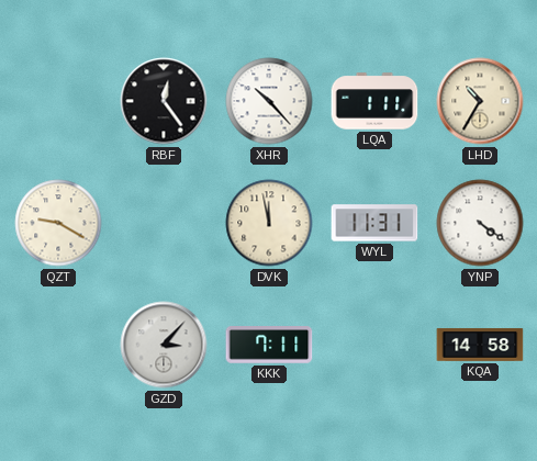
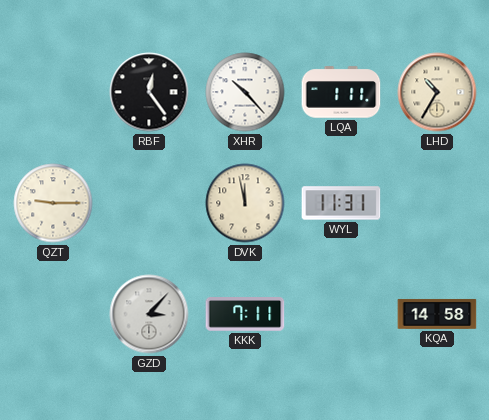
QZT: 9:20 -> 9:15
YNP: 4:21 -> none
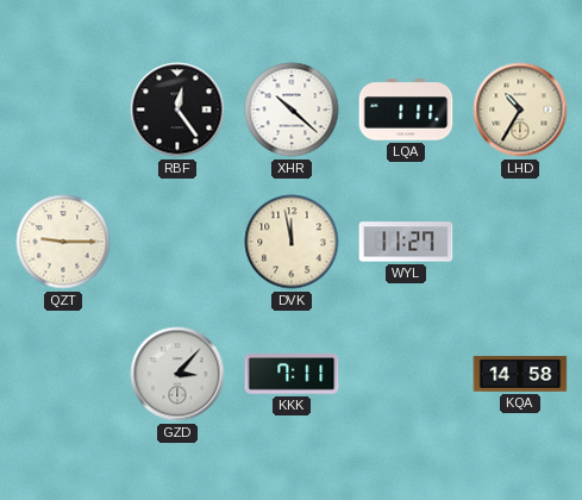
XHR: 10:23 -> 10:22
WYL: 11:31 -> 11:27
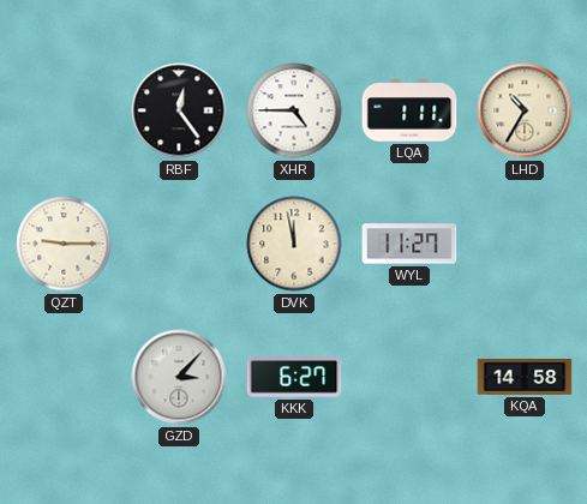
XHR: 10:22 -> 4:45
KKK: 7:11 -> 6:27
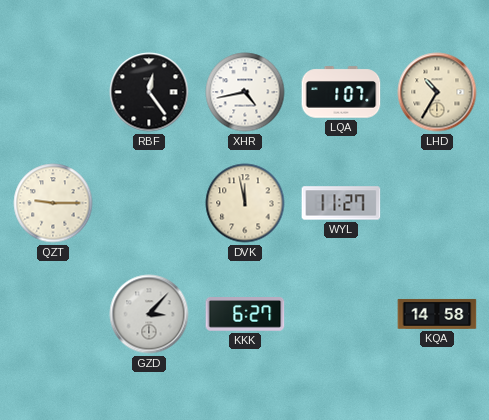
XHR: 4:45 -> 4:43
LQA: 1:11 -> 1:07
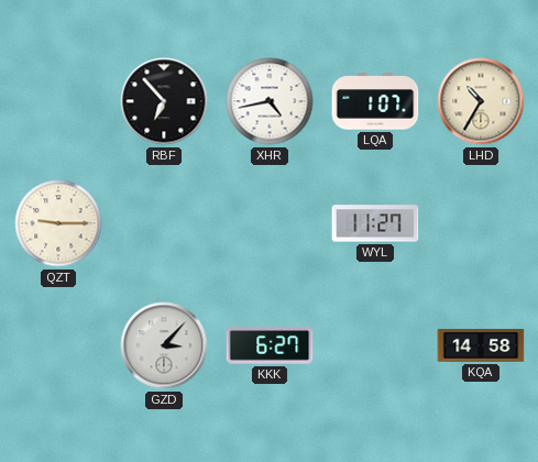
RBF: 12:24 -> 6:53
DVK: 11:58 -> none
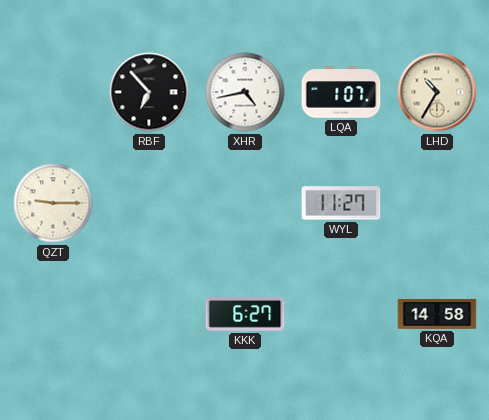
GZD: 3:07 -> none
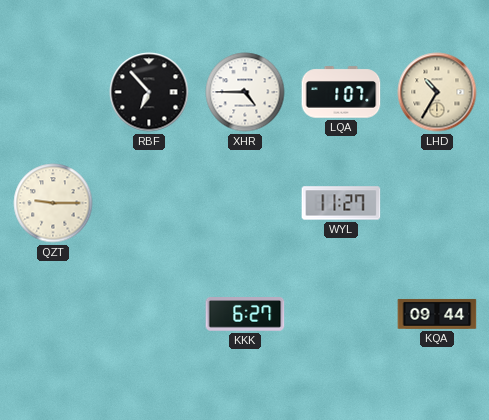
XHR: 4:43 -> 4:45
KQA: 14:58 -> 09:44
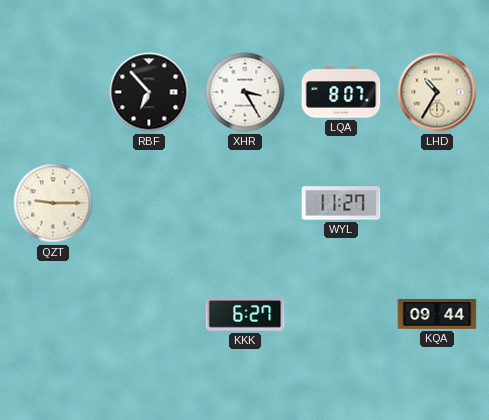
XHR: 4:45 -> 3:25
LQA: 1:07 -> 8:07
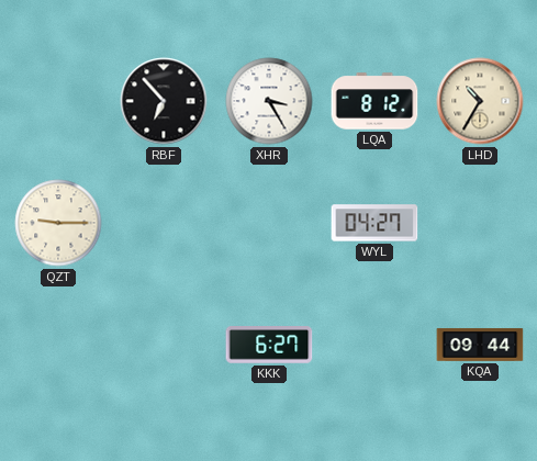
LQA: 8:07 -> 8:12
WYL: 11:27 -> 04:27
